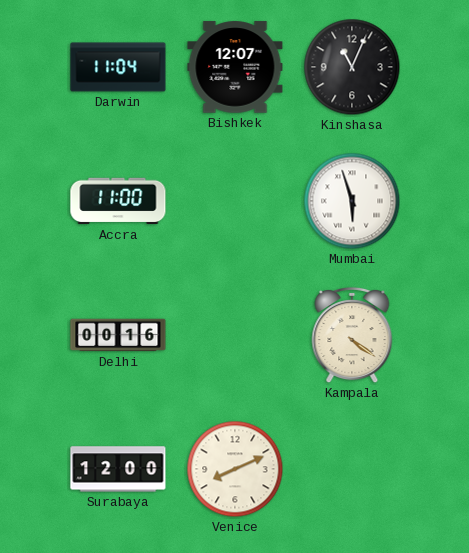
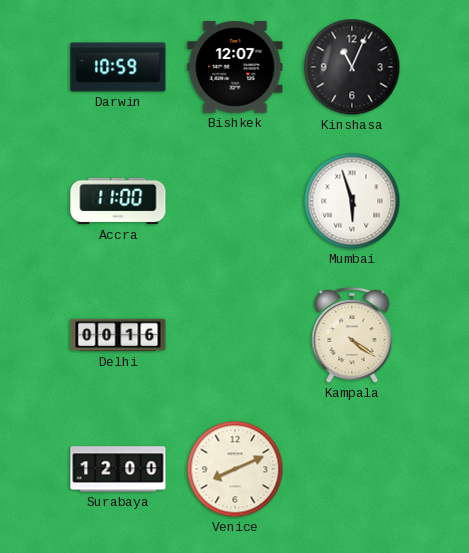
Darwin: 11:04 -> 10:59
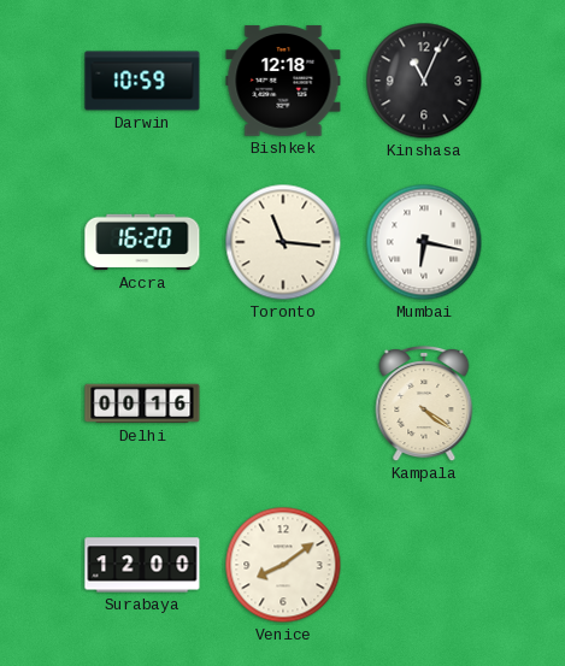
Bishkek: 12:07 -> 12:18
Accra: 11:00 -> 16:20
Toronto: none -> 11:16
Mumbai: 5:57 -> 6:17
Venice: 8:11 -> 8:09
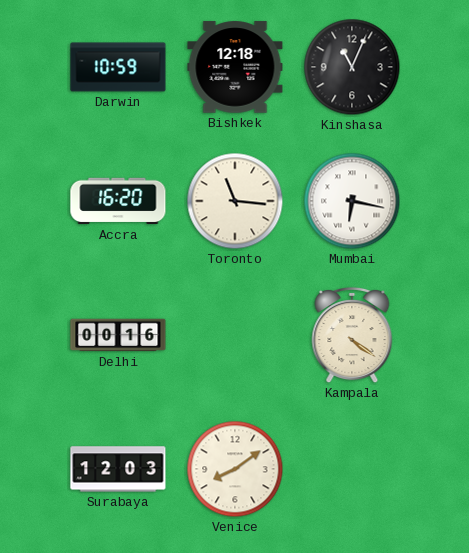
Surabaya: 12:00 -> 12:03
